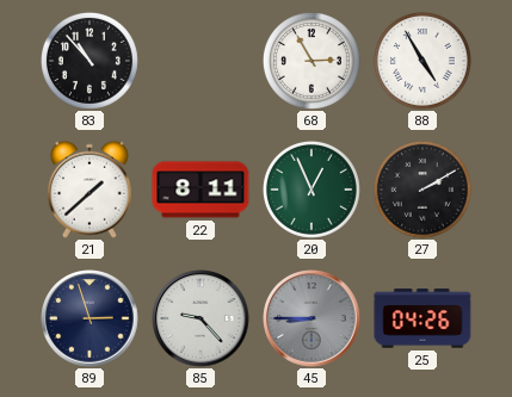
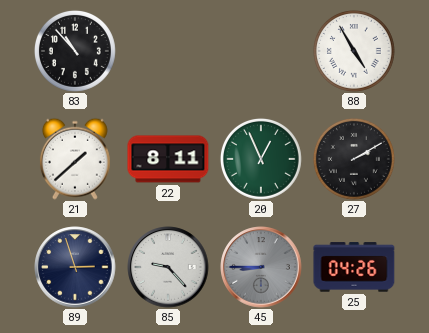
68: 2:55 -> none
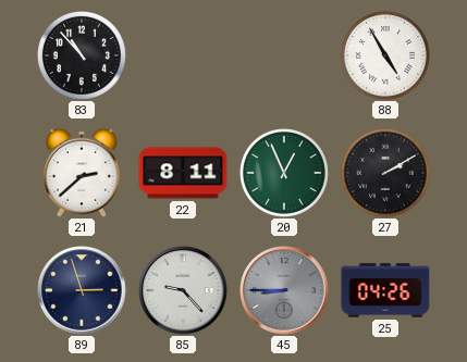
21: 1:38 -> 2:38
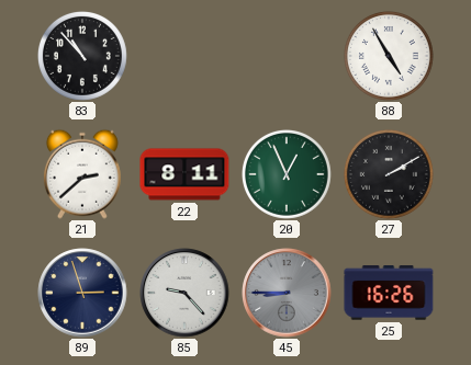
25: 04:26 -> 16:26
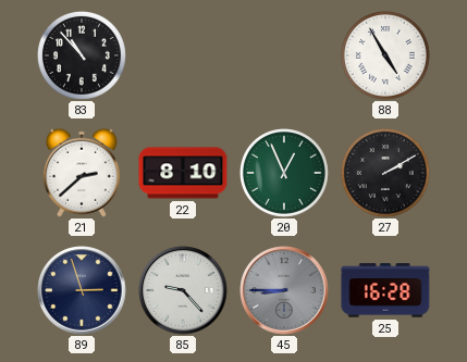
22: 8:11 -> 8:10
25: 16:26 -> 16:28
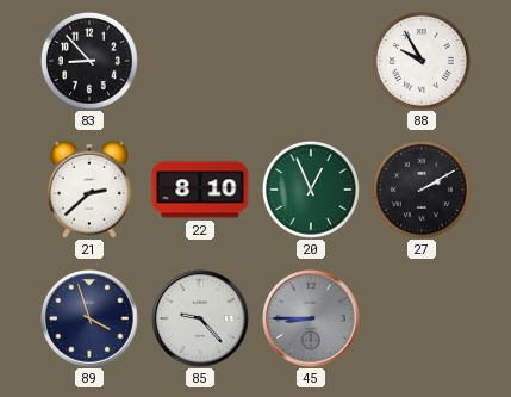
83: 10:53 -> 8:53
88: 4:55 -> 9:55
89: 2:57 -> 3:57
25: 16:28 -> none
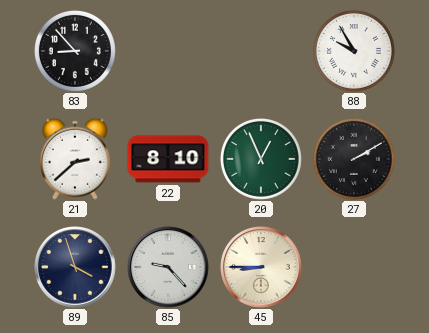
45 dial: grey -> cream
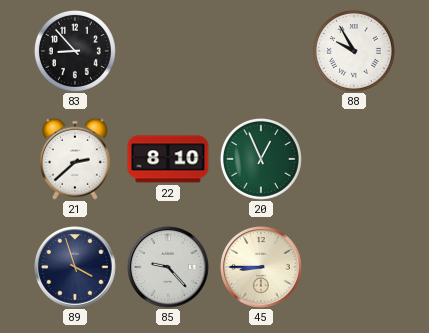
27: 2:10 -> none
